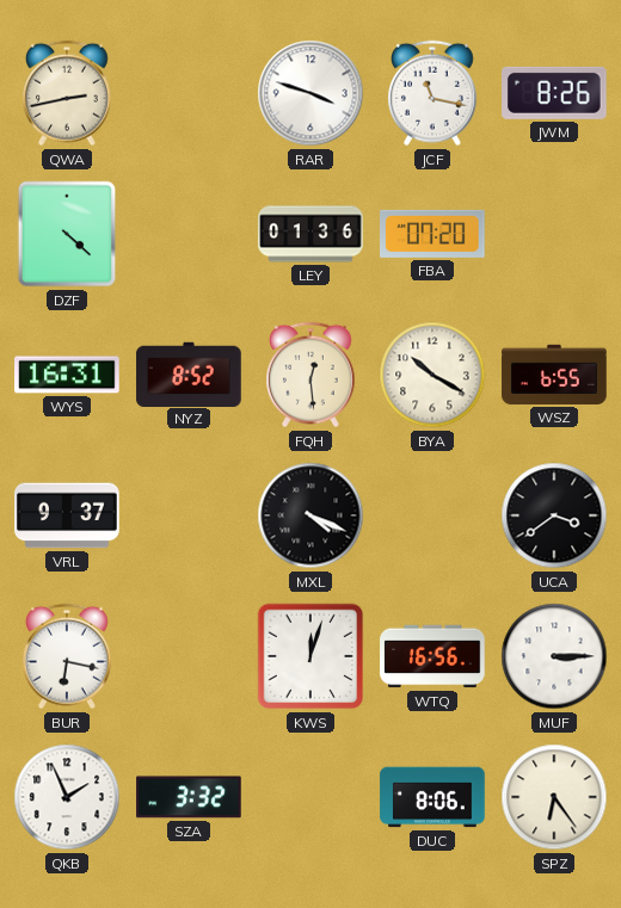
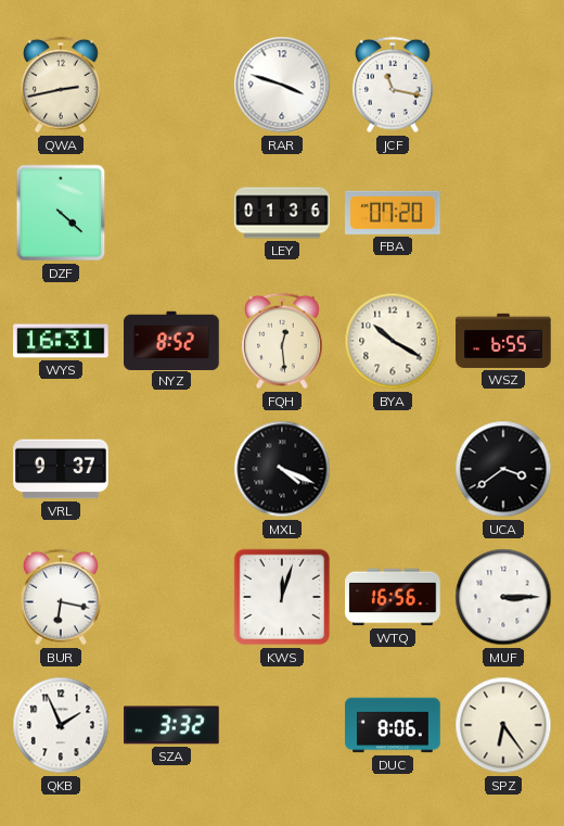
JWM: 8:26 -> none
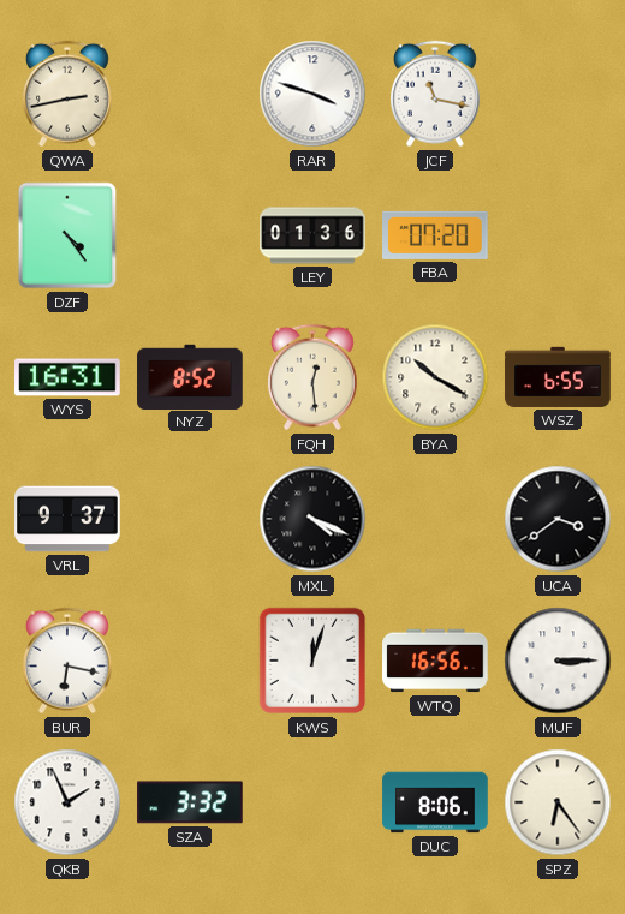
DZF: 4:22 -> 4:24
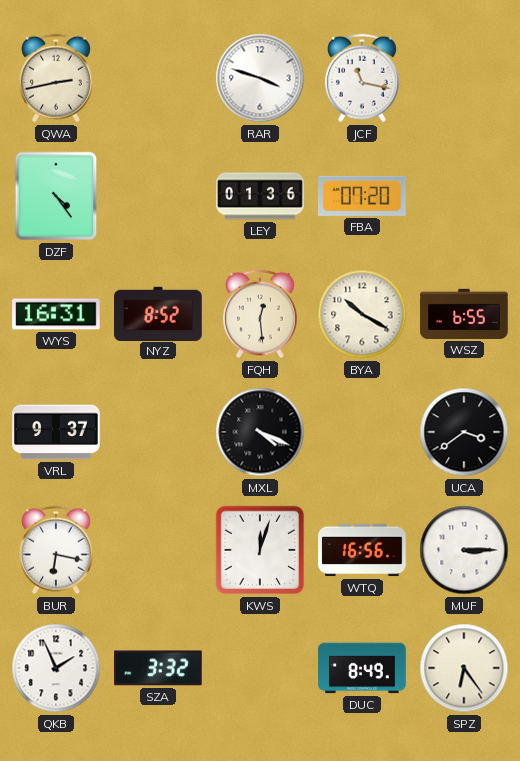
DUC: 8:06 -> 8:49
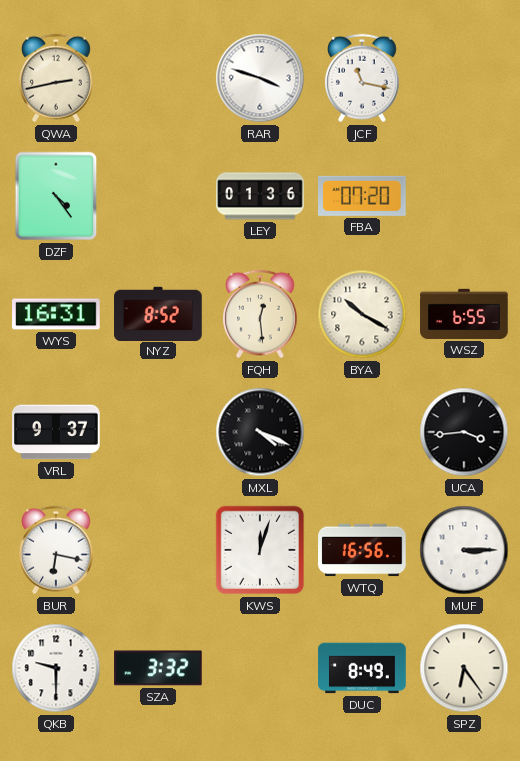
UCA: 3:39 -> 3:44
QKB: 1:56 -> 9:30
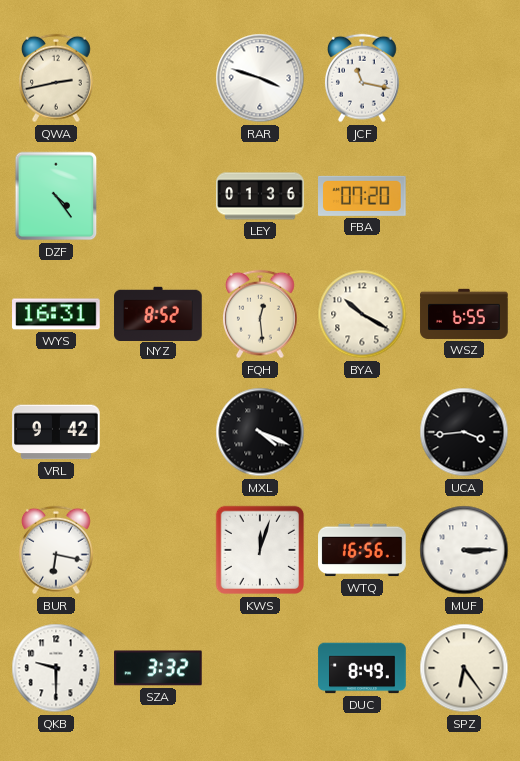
VRL: 9:37 -> 9:42
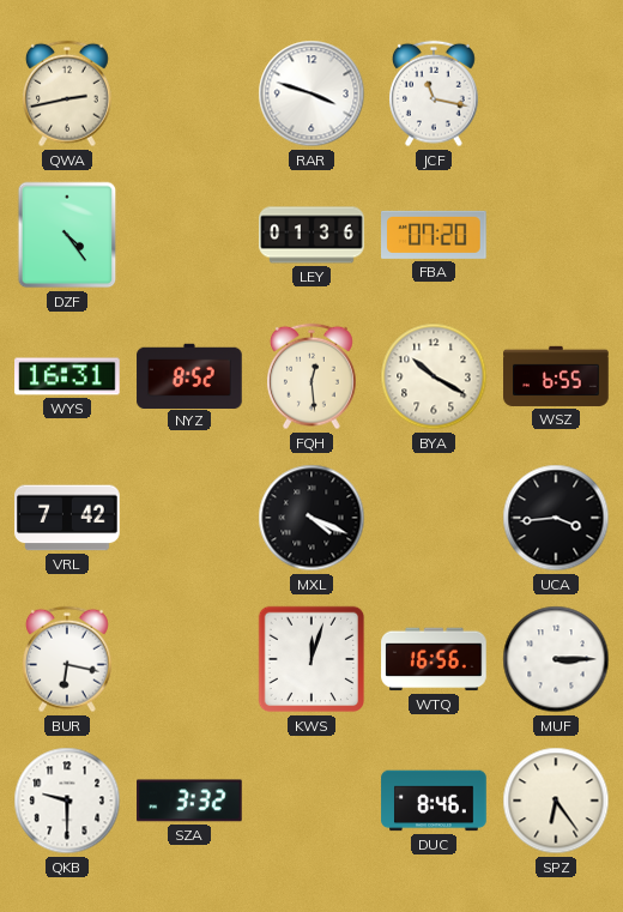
VRL: 9:42 -> 7:42
DUC: 8:49 -> 8:46
